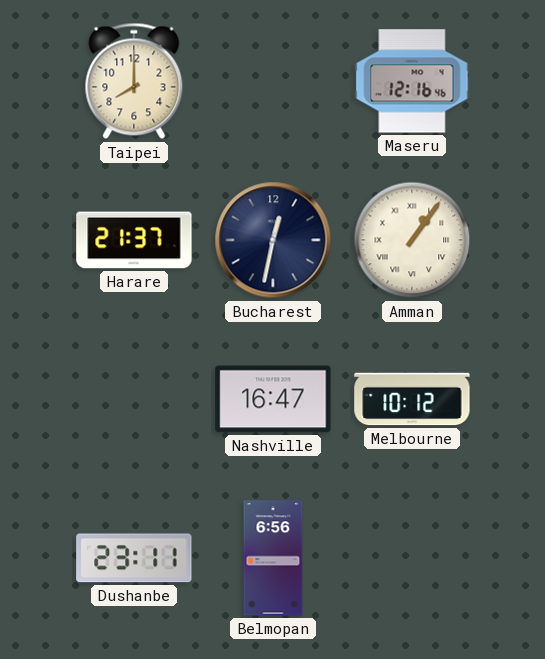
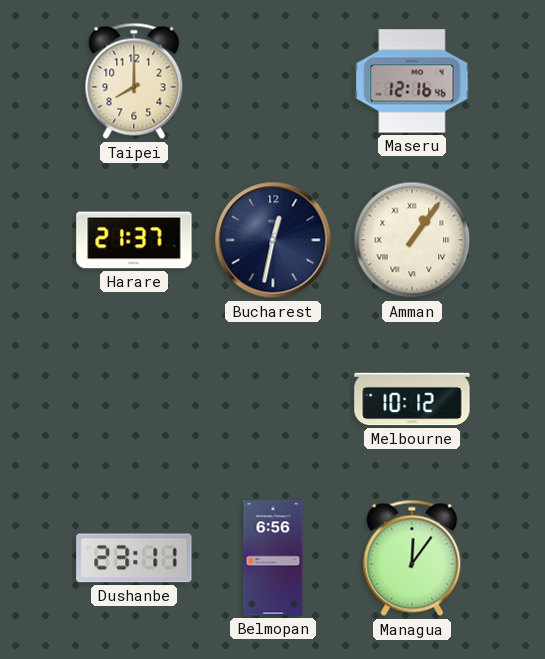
Nashville: 16:47 -> none
Managua: none -> 12:06
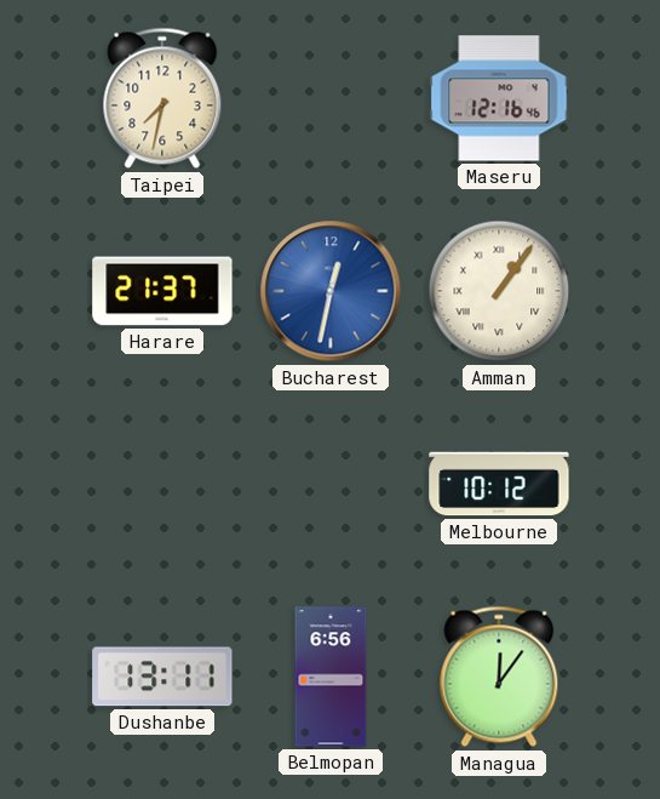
Taipei: 8:00 -> 7:32
Bucharest dial: navy -> blue
Dushanbe: 23:11 -> 13:11
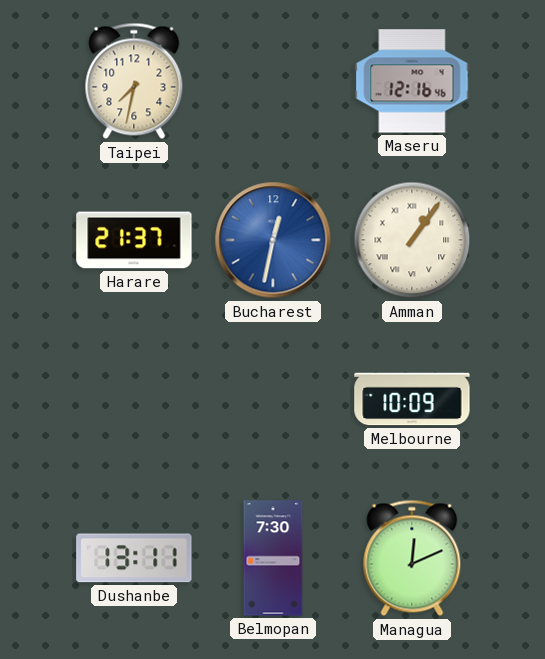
Melbourne: 10:12 -> 10:09
Belmopan: 6:56 -> 7:30
Managua: 12:06 -> 12:11
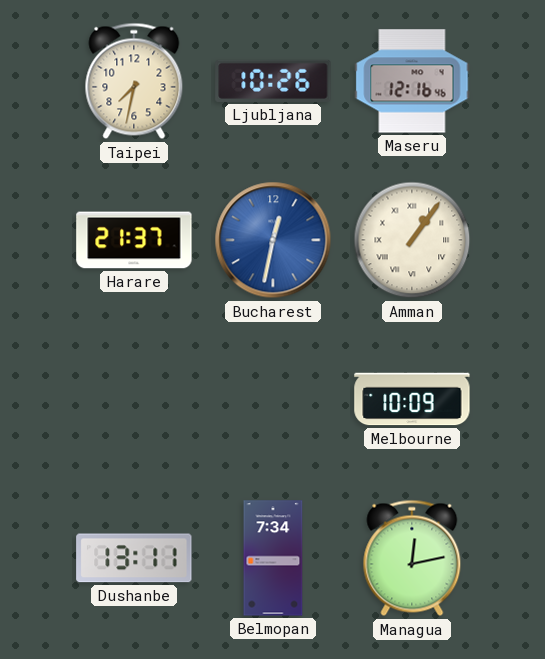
Ljubljana: none -> 10:26
Belmopan: 7:30 -> 7:34
Managua: 12:11 -> 12:13
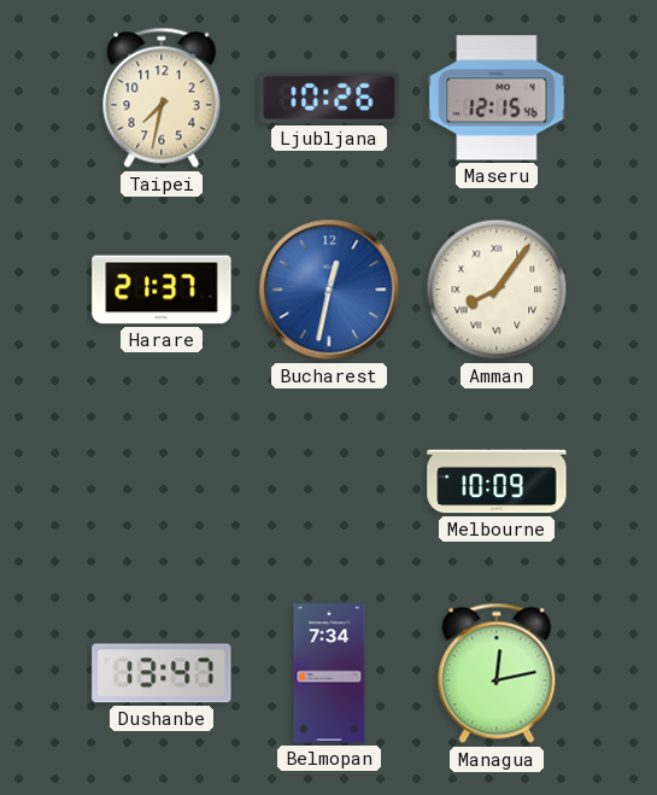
Maseru: 12:16 -> 12:15
Amman: 1:06 -> 8:06
Dushanbe: 13:11 -> 13:47
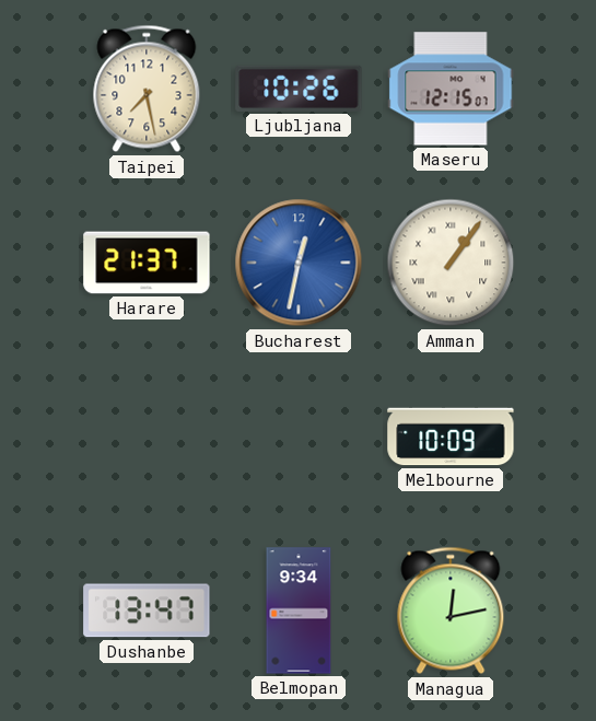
Taipei: 7:32 -> 7:28
Maseru: 12:15:46 -> 12:15:07
Amman: 8:06 -> 1:06
Belmopan: 7:34 -> 9:34
